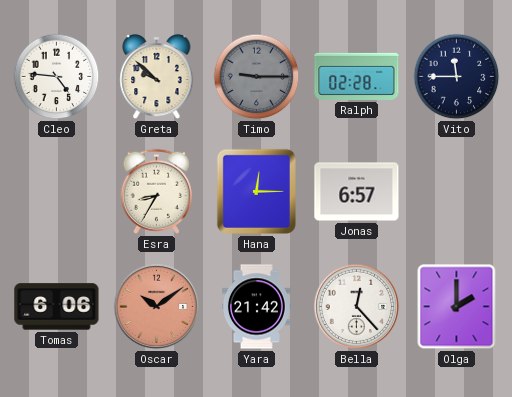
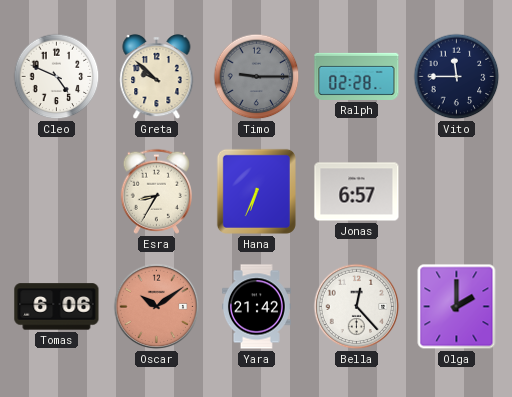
Cleo: 4:46 -> 4:49
Hana: 12:15 -> 6:34
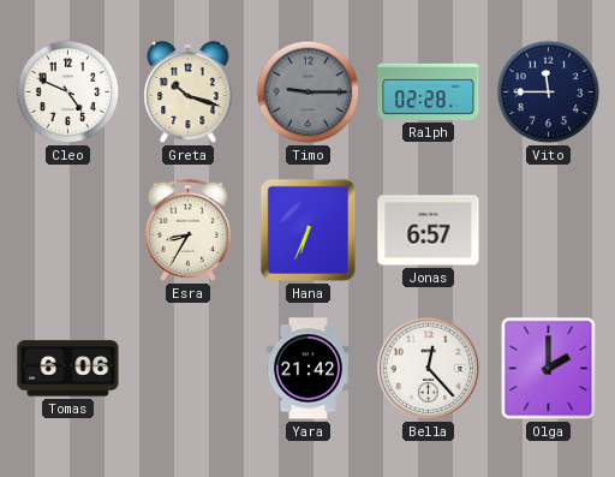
Greta: 9:52 -> 10:18
Oscar: 10:09 -> none
